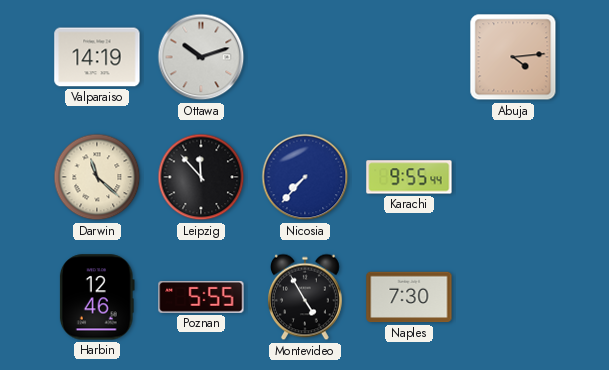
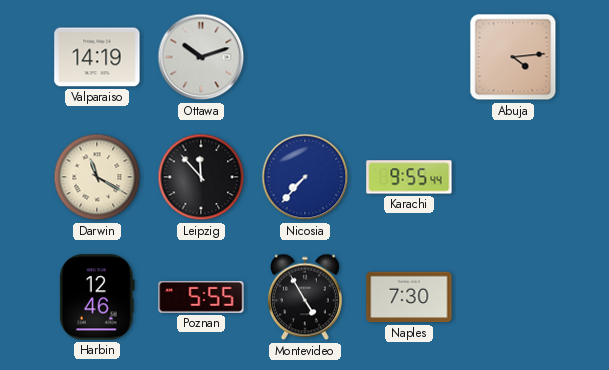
Darwin: 11:22 -> 11:20
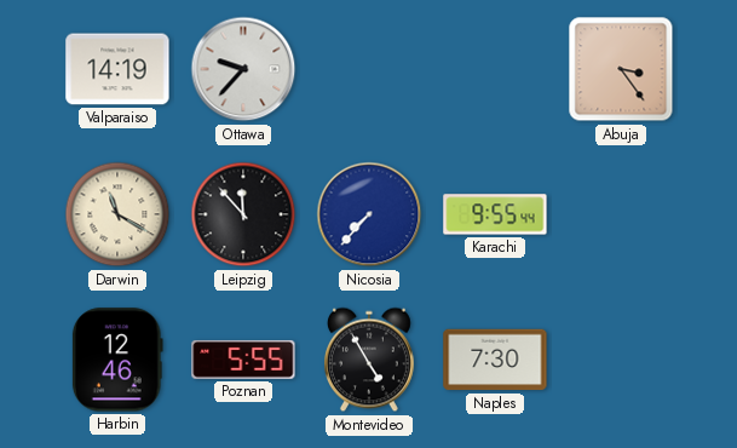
Ottawa: 10:12 -> 9:37
Abuja: 4:14 -> 3:24
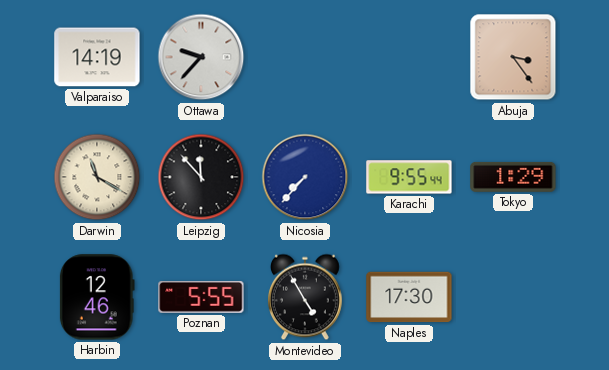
Tokyo: none -> 1:29
Naples: 7:30 -> 17:30
